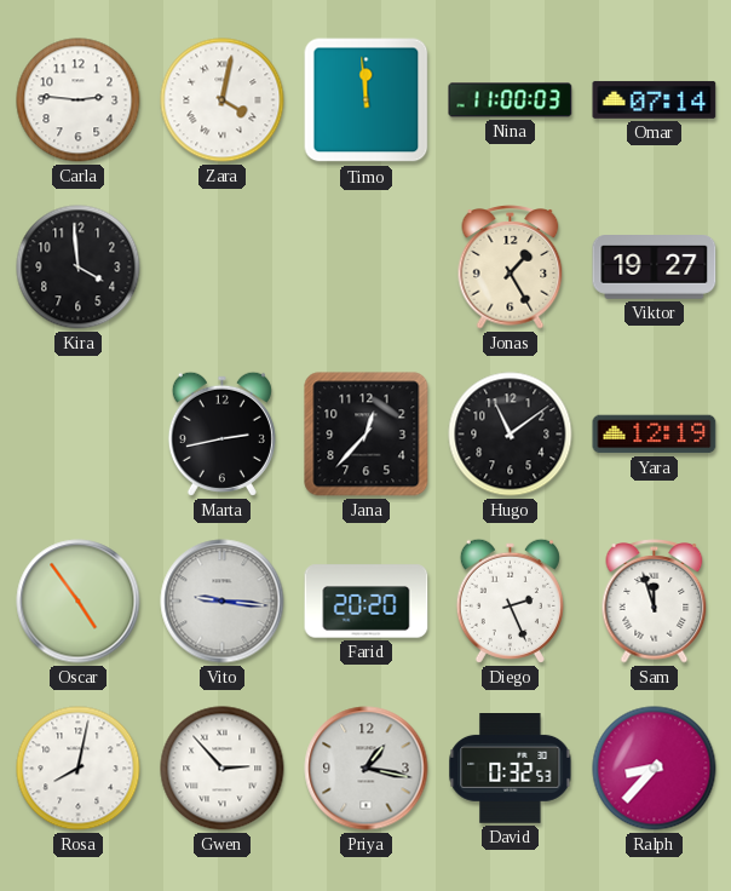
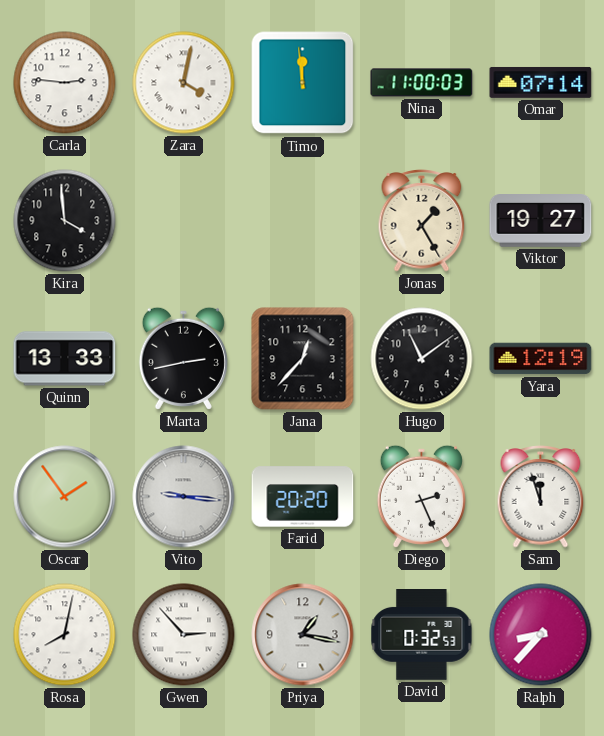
Quinn: none -> 13:33
Oscar: 4:54 -> 1:54
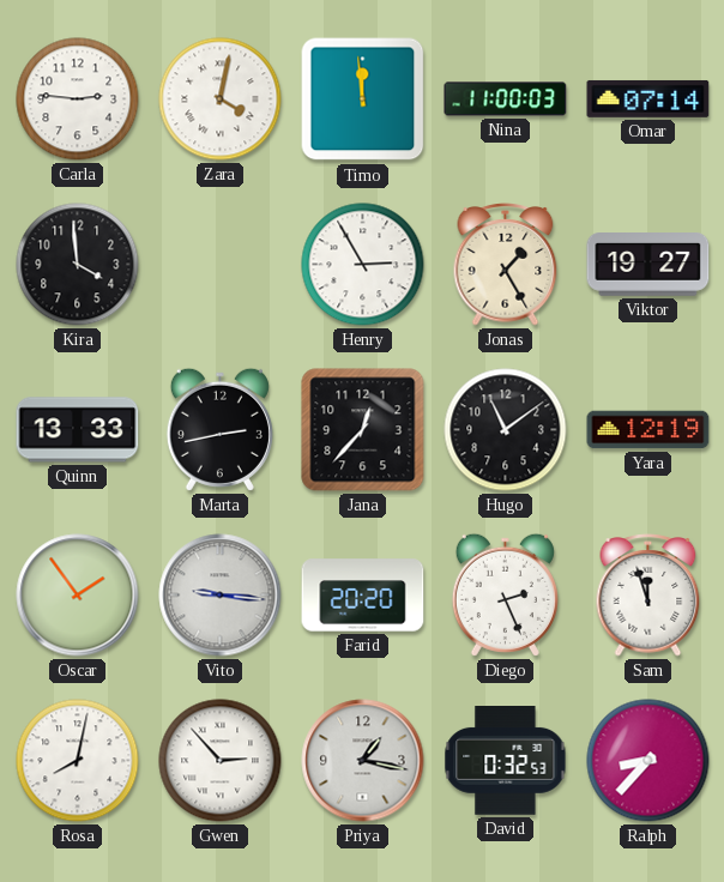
Henry: none -> 2:55
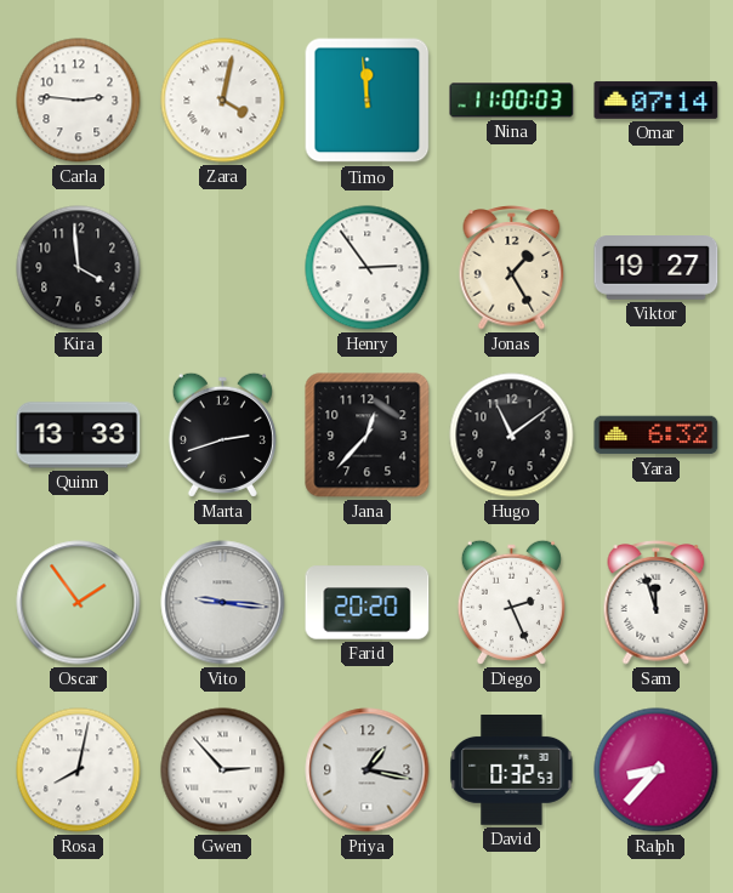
Henry: 2:55 -> 2:54
Marta: 2:43 -> 2:42
Yara: 12:19 -> 6:32
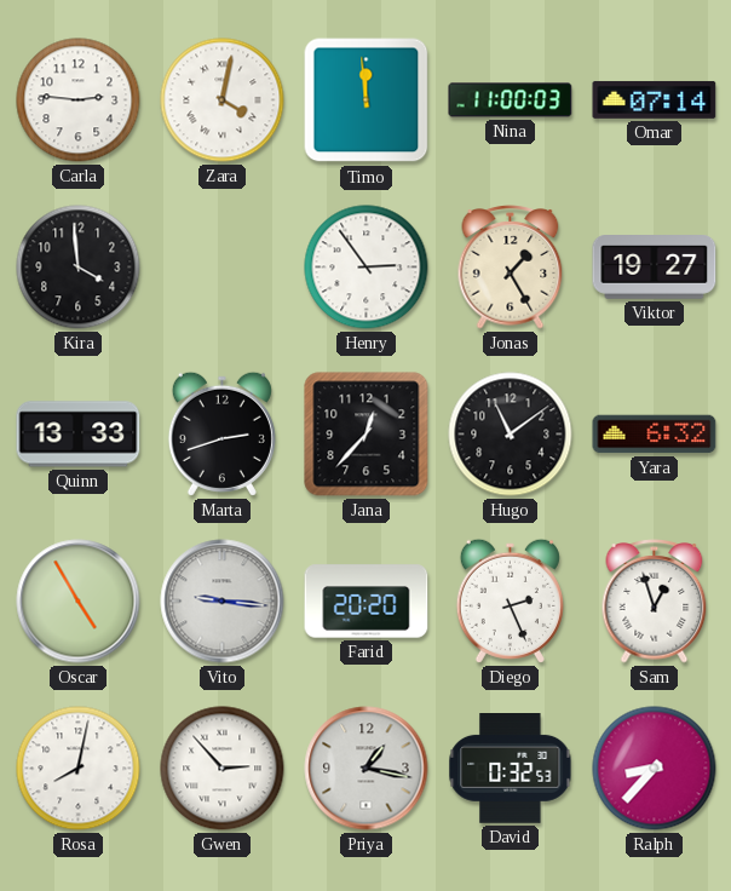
Oscar: 1:54 -> 4:55
Sam: 11:57 -> 12:57
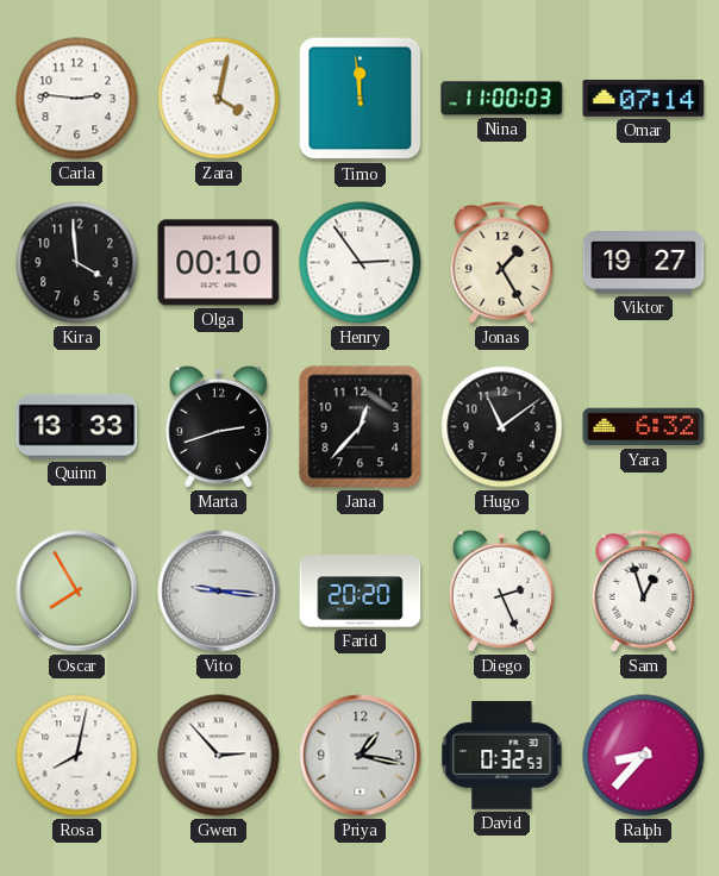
Olga: none -> 00:10
Oscar: 4:55 -> 7:55
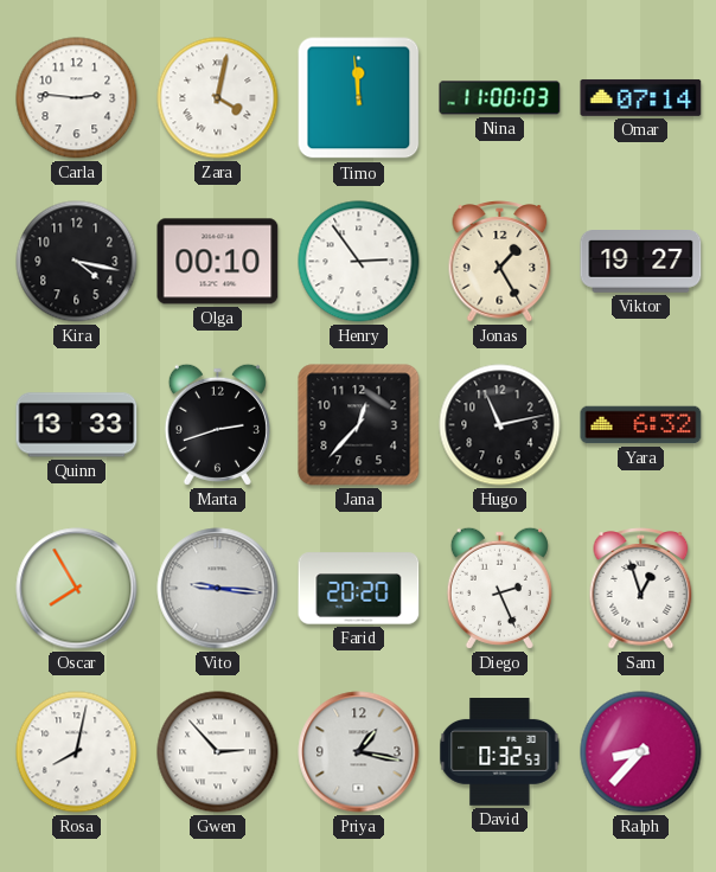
Kira: 3:59 -> 4:17
Hugo: 11:09 -> 11:13
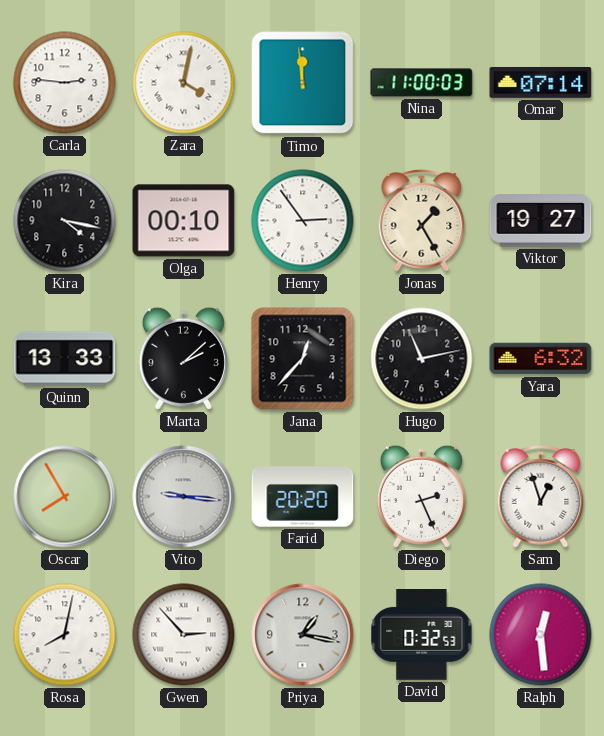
Marta: 2:42 -> 2:08
Ralph: 8:37 -> 12:29
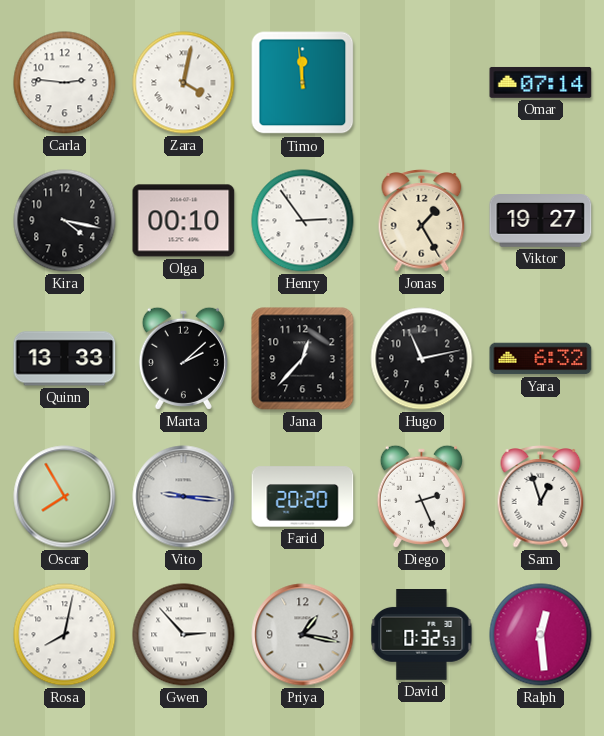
Nina: 11:00 -> none
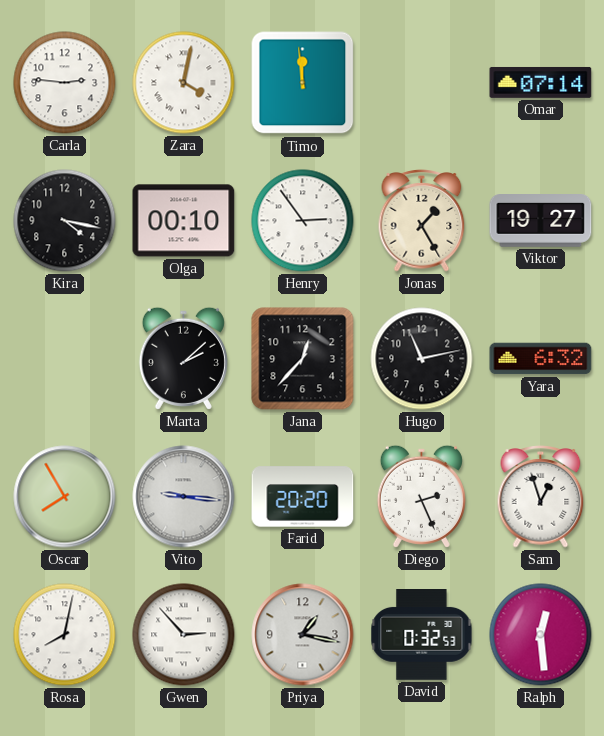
Quinn: 13:33 -> none
